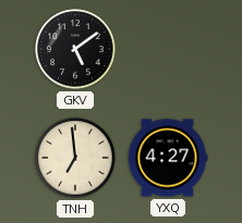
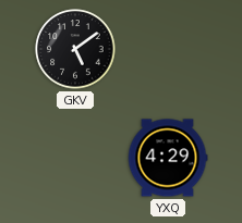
TNH: 6:59 -> none
YXQ: 4:27 -> 4:29
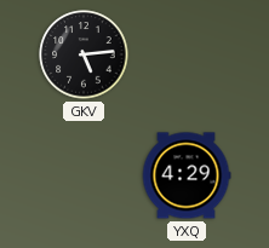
GKV: 5:09 -> 5:14
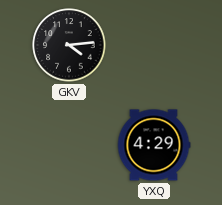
GKV: 5:14 -> 4:14
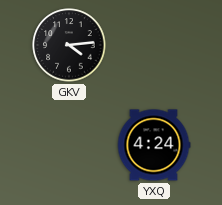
YXQ: 4:29 -> 4:24
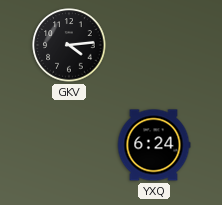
YXQ: 4:24 -> 6:24
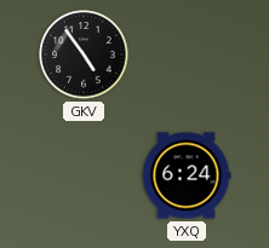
GKV: 4:14 -> 4:54
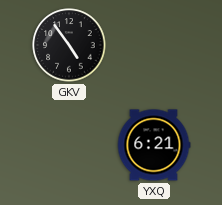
YXQ: 6:24 -> 6:21
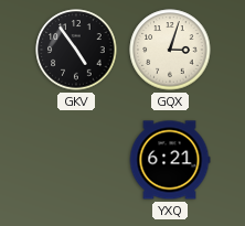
GQX: none -> 3:03
